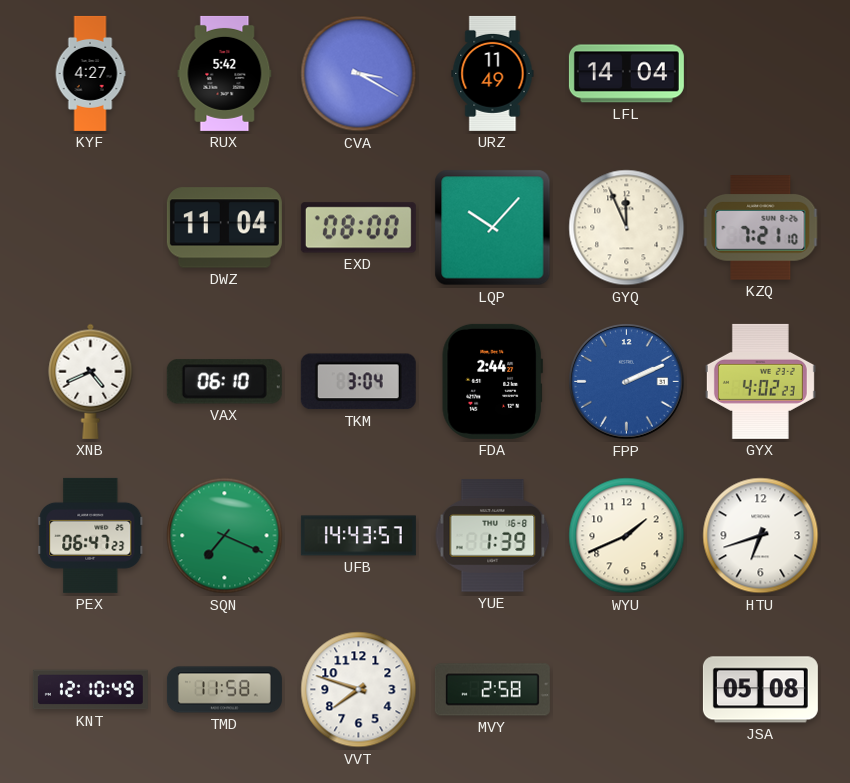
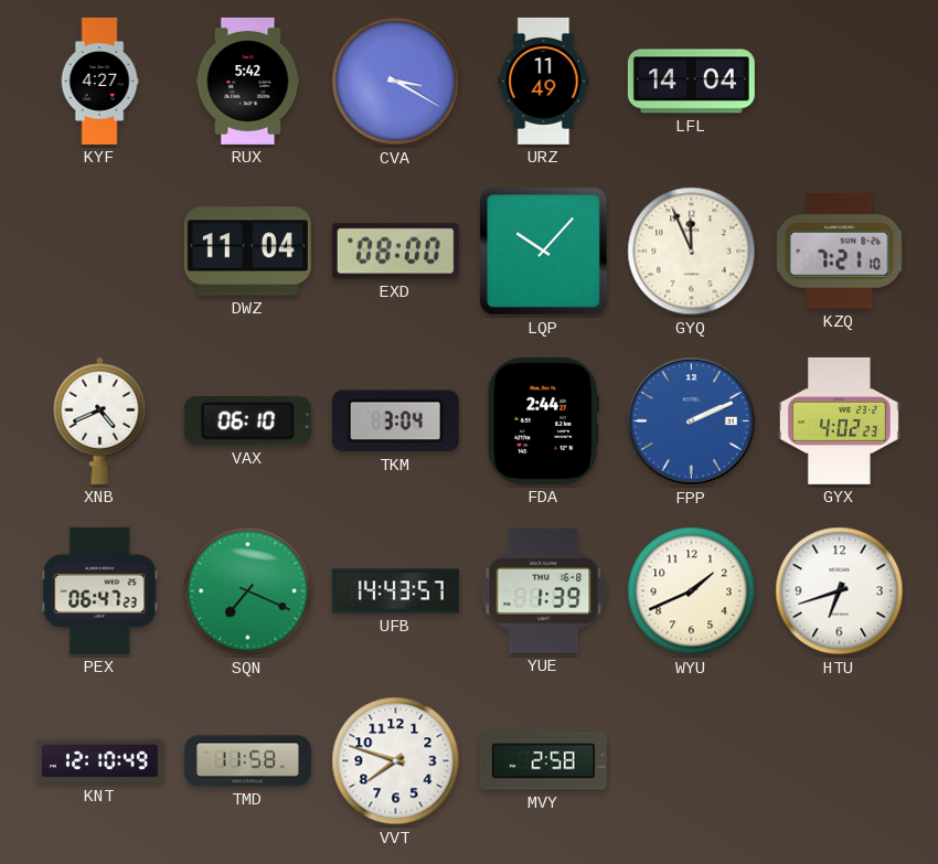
JSA: 05:08 -> none
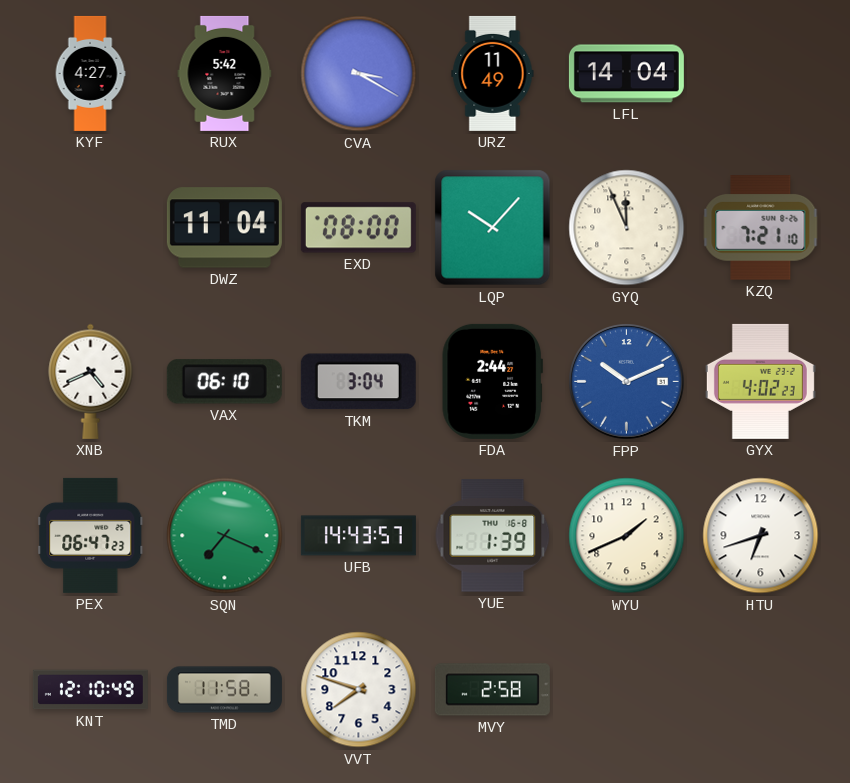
FPP: 2:11 -> 10:11
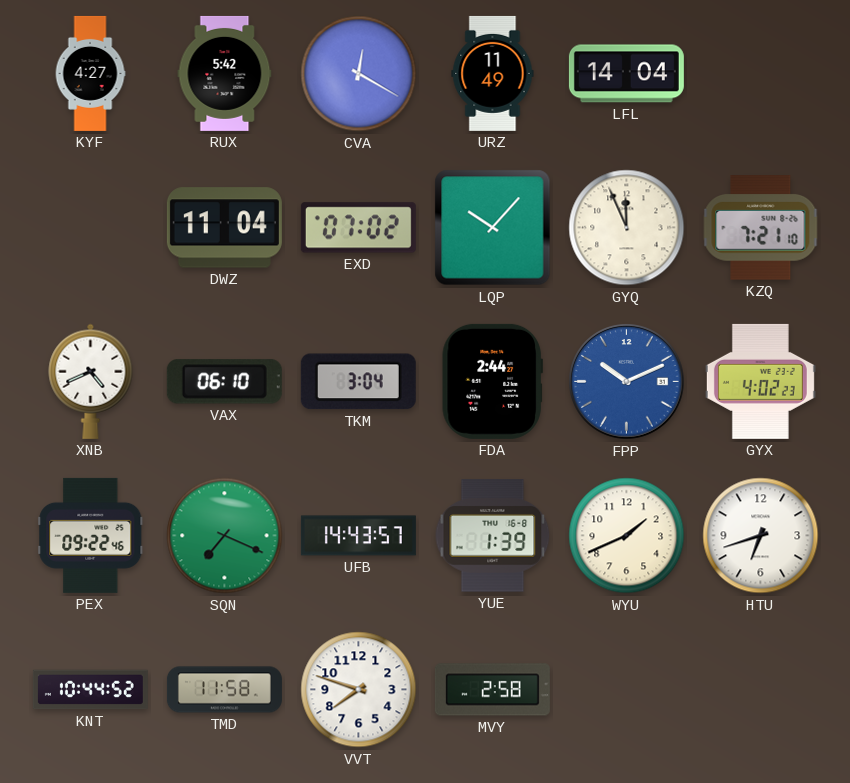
CVA: 3:20 -> 12:20
EXD: 08:00 -> 07:02
PEX: 06:47 -> 09:22
KNT: 12:10 -> 10:44
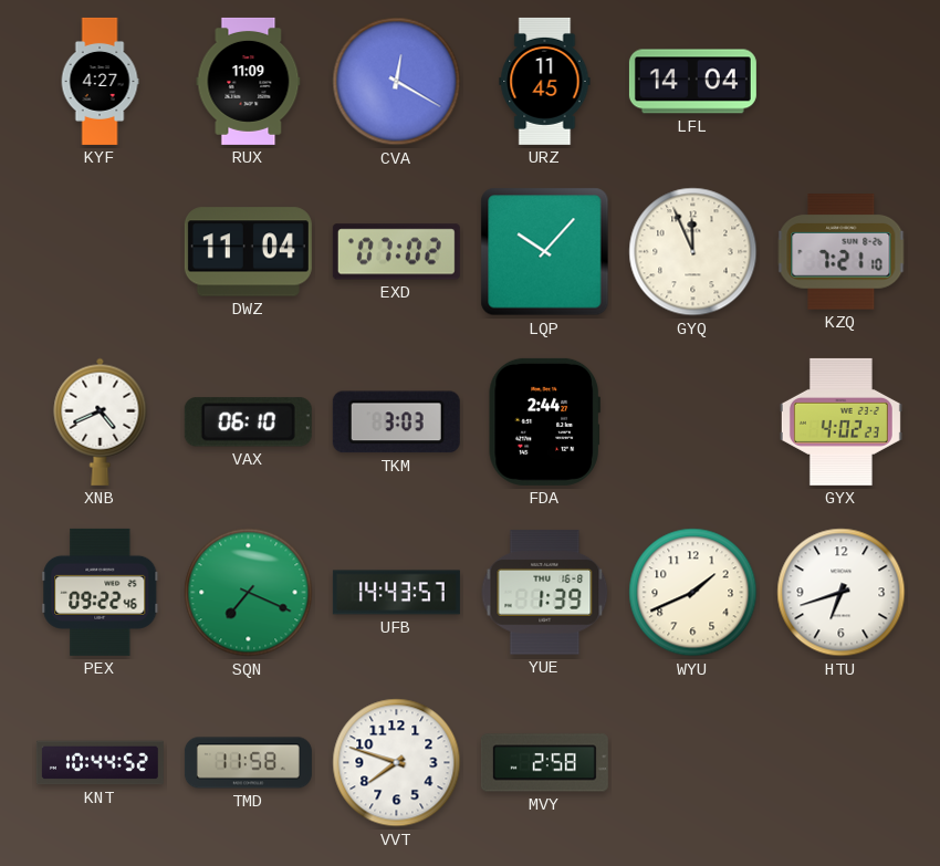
RUX: 5:42 -> 11:09
URZ: 11:49 -> 11:45
TKM: 3:04 -> 3:03
FPP: 10:11 -> none
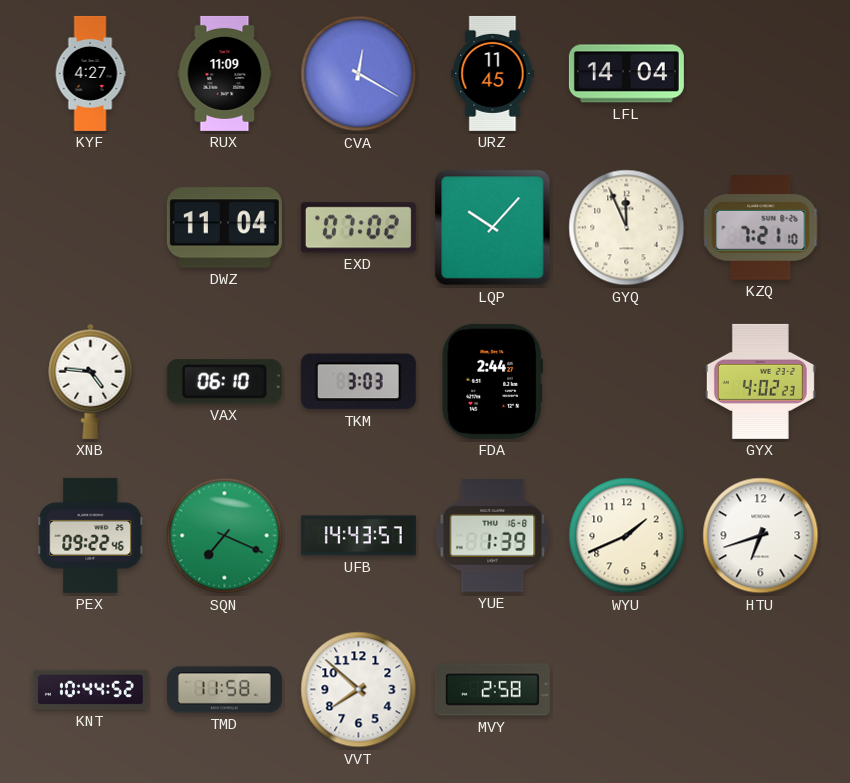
XNB: 4:41 -> 4:46
VVT: 7:48 -> 7:52
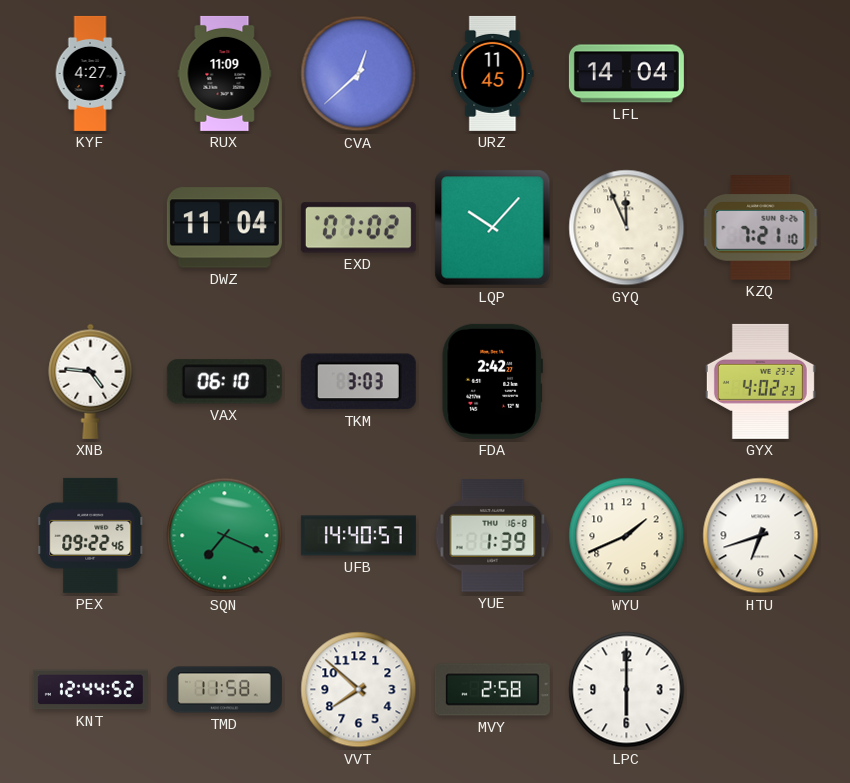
CVA: 12:20 -> 12:38
FDA: 2:44 -> 2:42
UFB: 14:43 -> 14:40
KNT: 10:44 -> 12:44
LPC: none -> 6:00
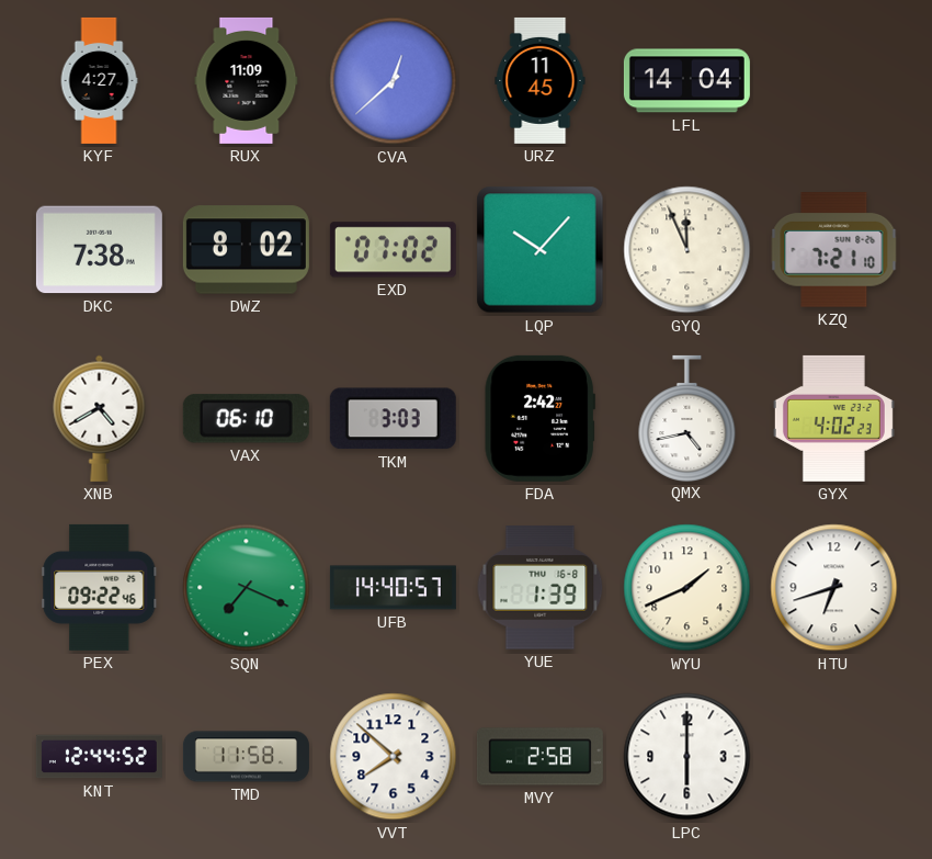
DKC: none -> 7:38
DWZ: 11:04 -> 8:02
XNB: 4:46 -> 4:40
QMX: none -> 4:43
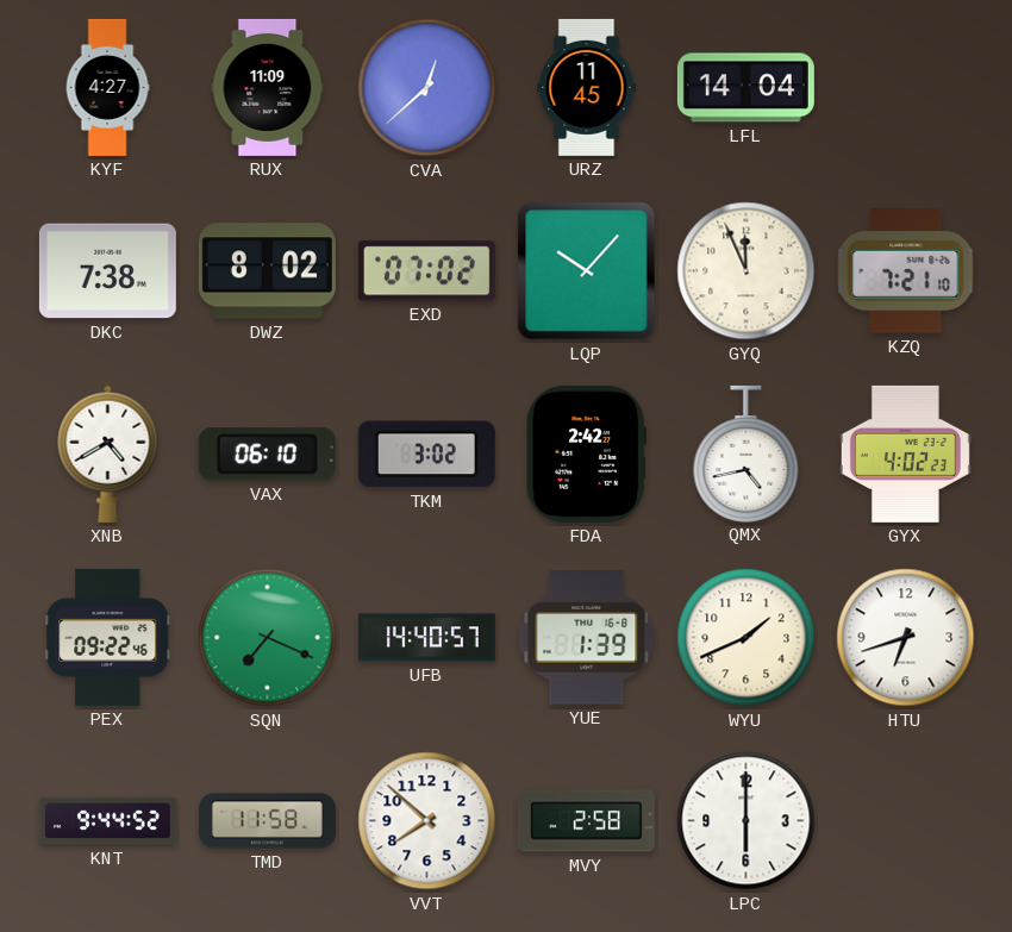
TKM: 3:03 -> 3:02
KNT: 12:44 -> 9:44
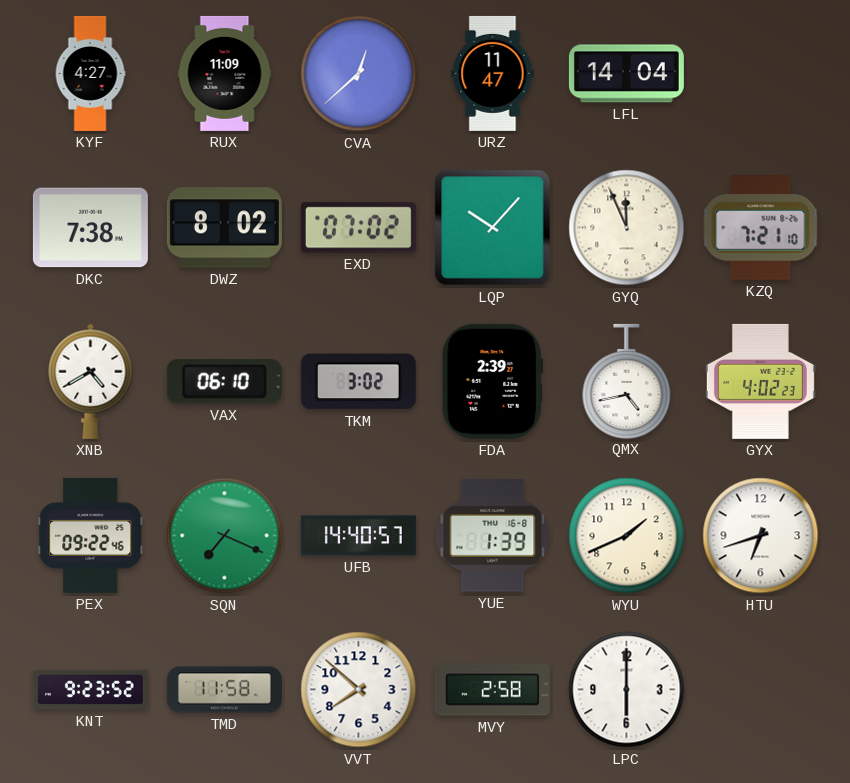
URZ: 11:45 -> 11:47
FDA: 2:42 -> 2:39
KNT: 9:44 -> 9:23
